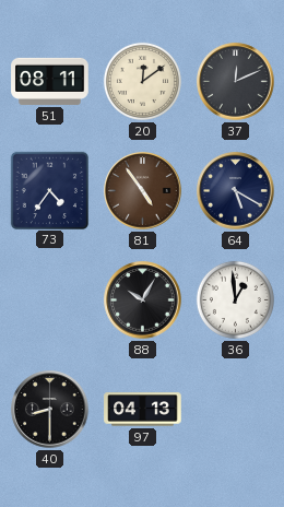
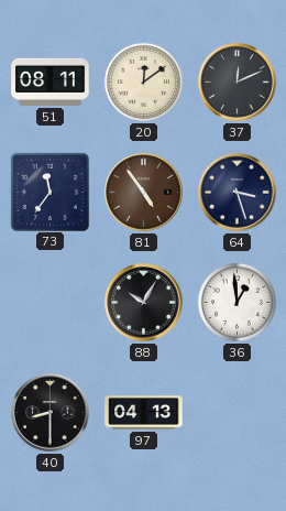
73: 4:36 -> 11:36
64: 5:20 -> 3:27
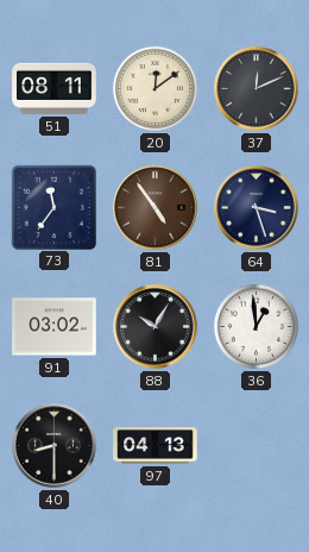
91: none -> 03:02
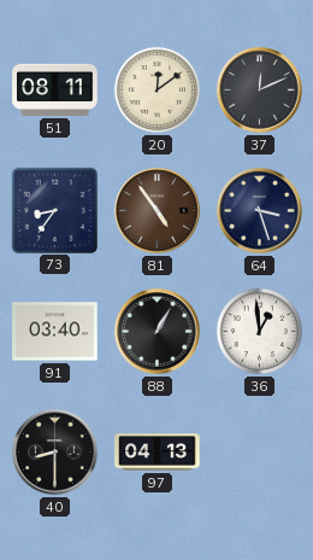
73: 11:36 -> 8:36
91: 03:02 -> 03:40
88: 10:05 -> 1:05
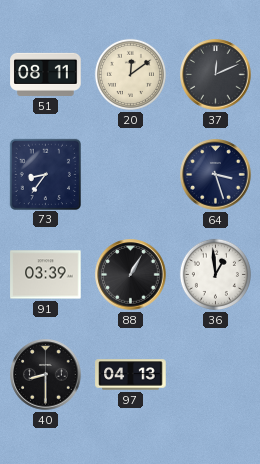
81: 4:54 -> none
91: 03:40 -> 03:39
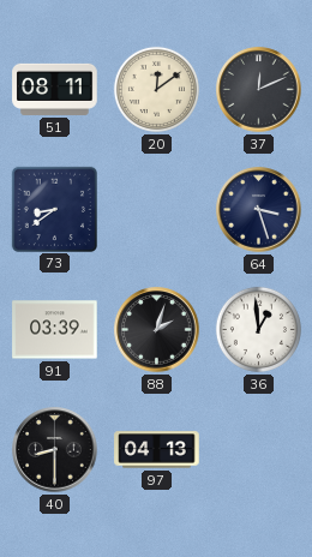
73: 8:36 -> 8:39
88: 1:05 -> 2:03
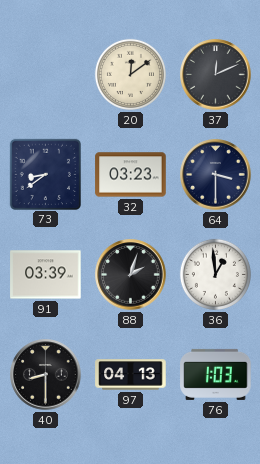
51: 08:11 -> none
32: none -> 03:23
64: 3:27 -> 3:30
76: none -> 1:03
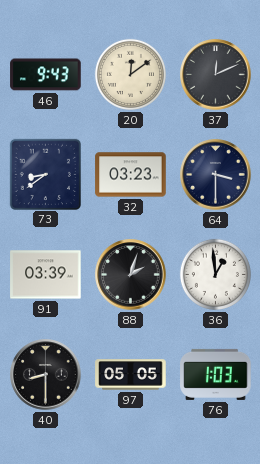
46: none -> 9:43
97: 04:13 -> 05:05
